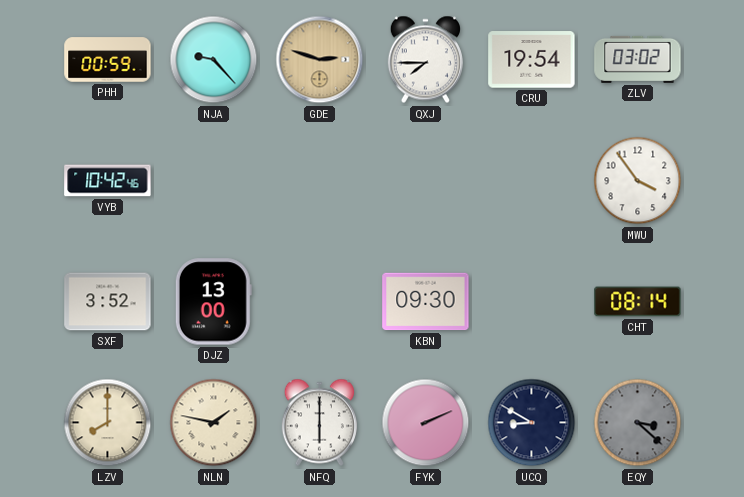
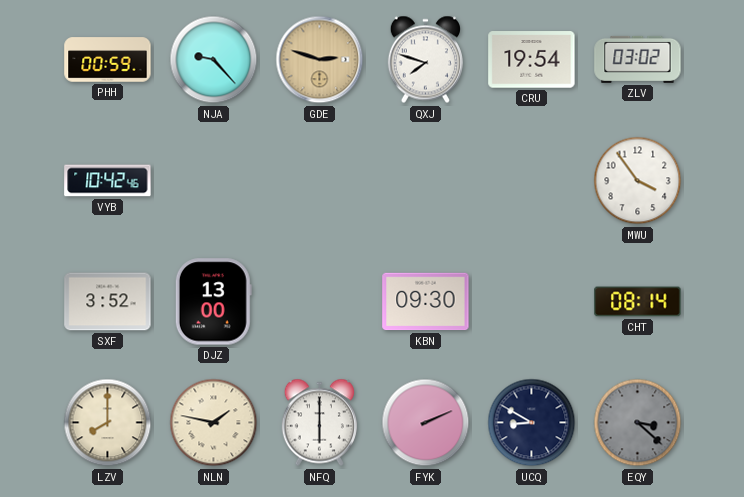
QXJ: 7:45 -> 7:48
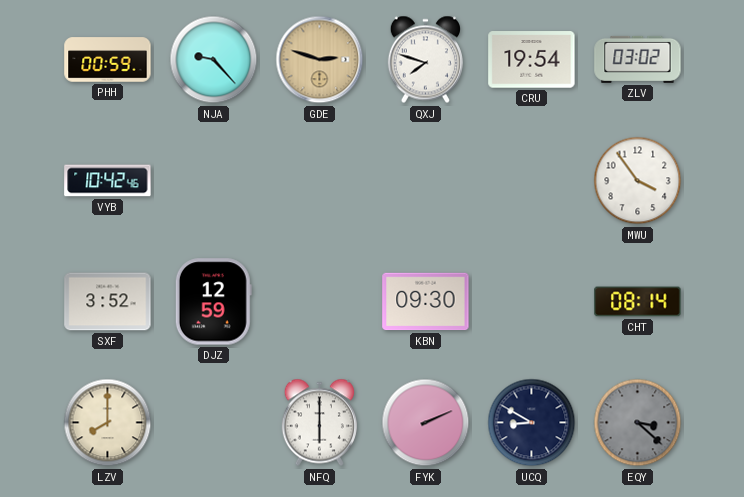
DJZ: 13:00 -> 12:59
NLN: 1:47 -> none
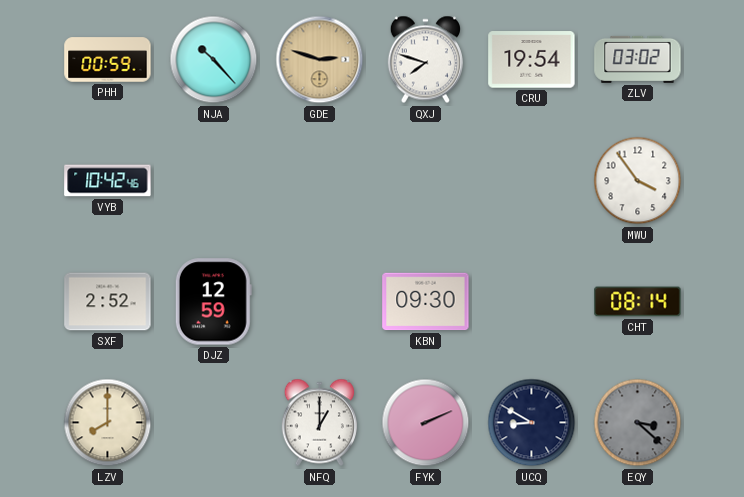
NJA: 9:23 -> 10:23
SXF: 3:52 -> 2:52
NFQ: 6:00 -> 1:00
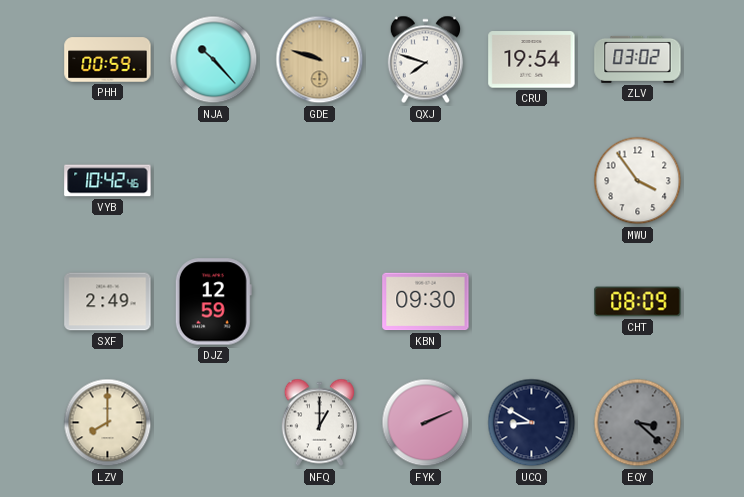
GDE: 2:48 -> 9:48
SXF: 2:52 -> 2:49
CHT: 08:14 -> 08:09
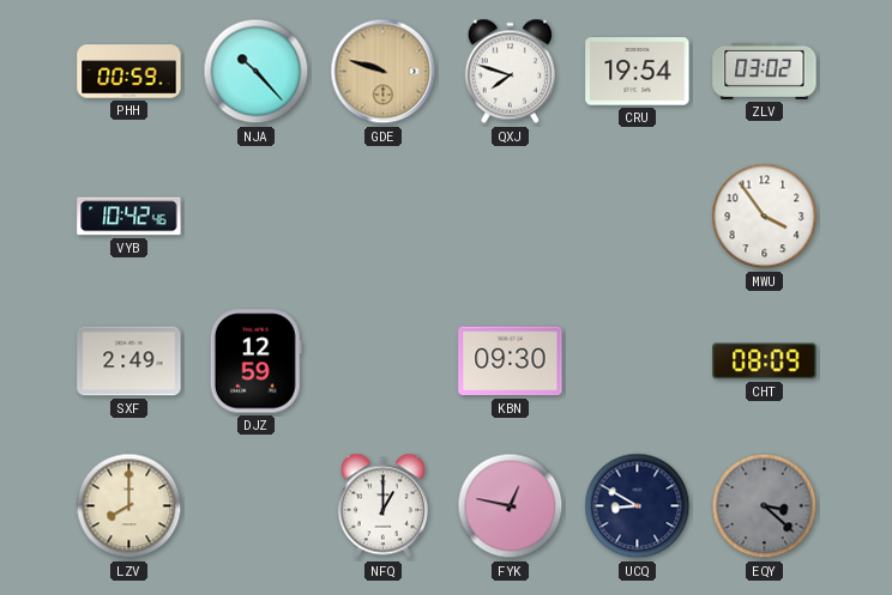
FYK: 2:11 -> 12:47
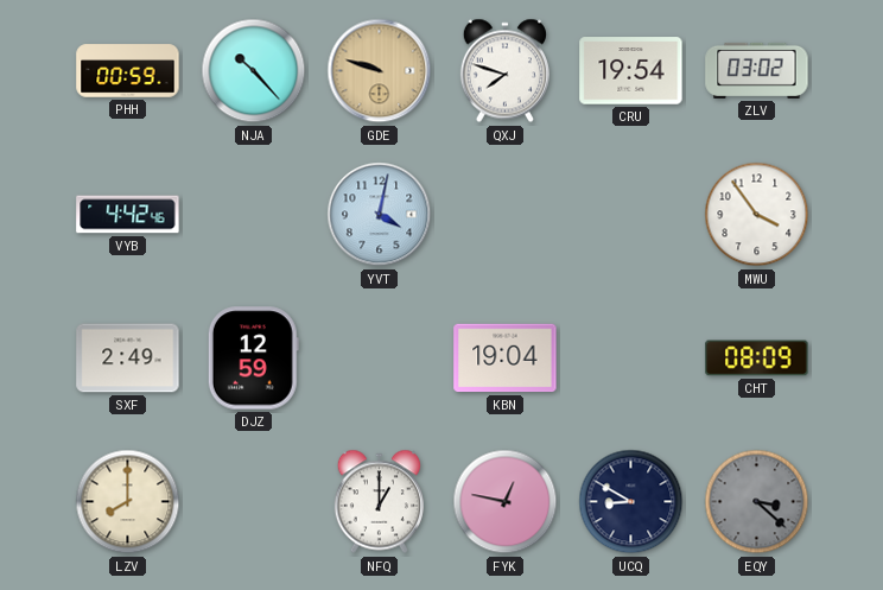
VYB: 10:42 -> 4:42
YVT: none -> 4:02
KBN: 09:30 -> 19:04
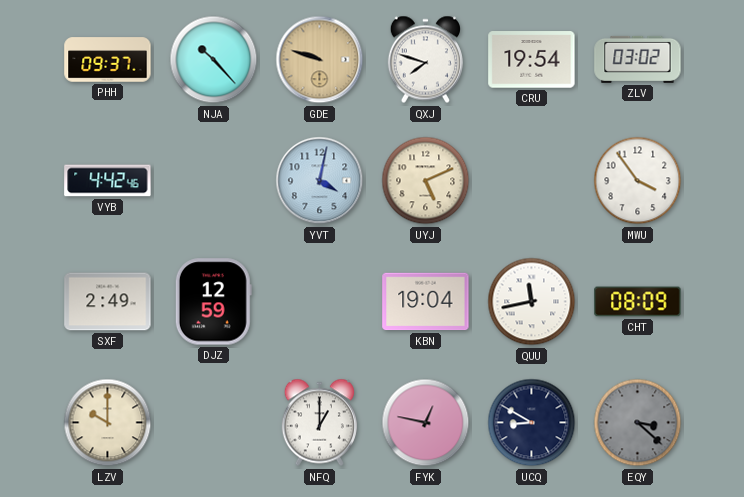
PHH: 00:59 -> 09:37
UYJ: none -> 5:11
QUU: none -> 11:43
LZV: 8:00 -> 10:00
